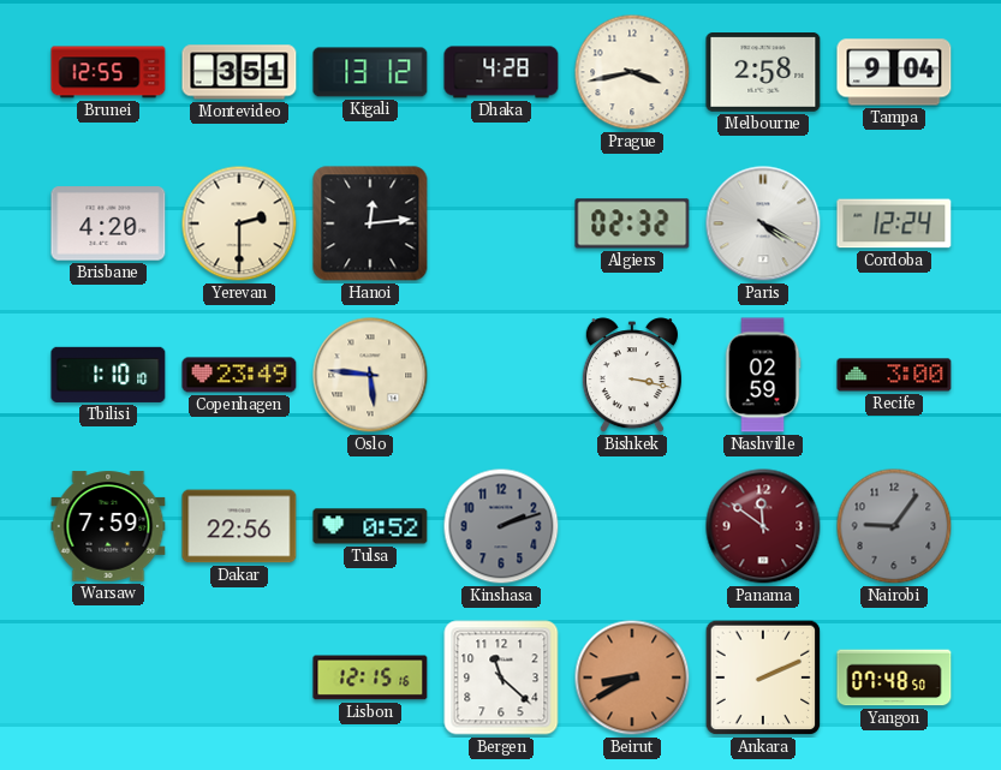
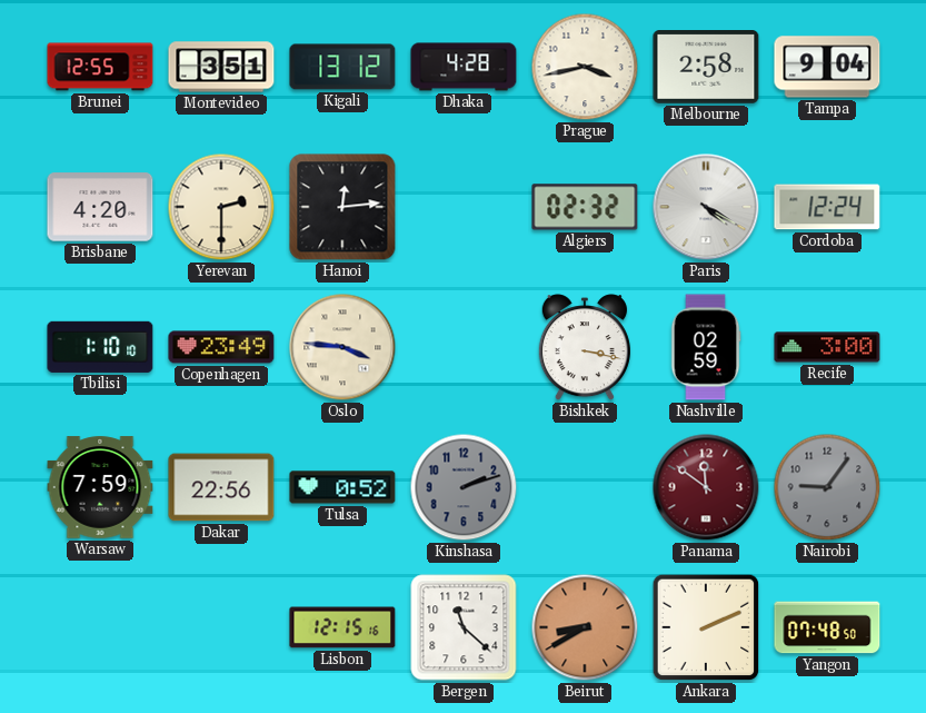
Oslo: 5:46 -> 3:46
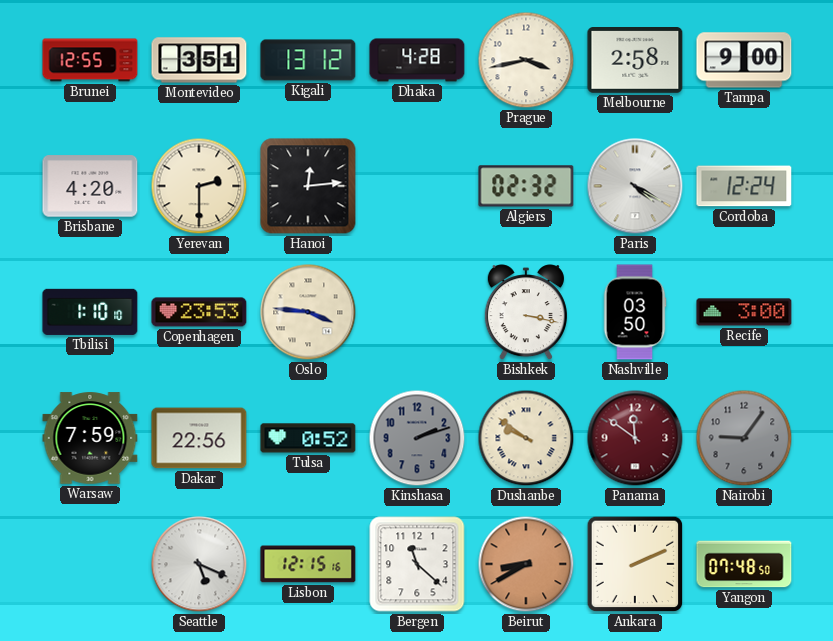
Tampa: 9:04 -> 9:00
Copenhagen: 23:49 -> 23:53
Nashville: 02:59 -> 03:50
Dushanbe: none -> 9:51
Seattle: none -> 5:19
